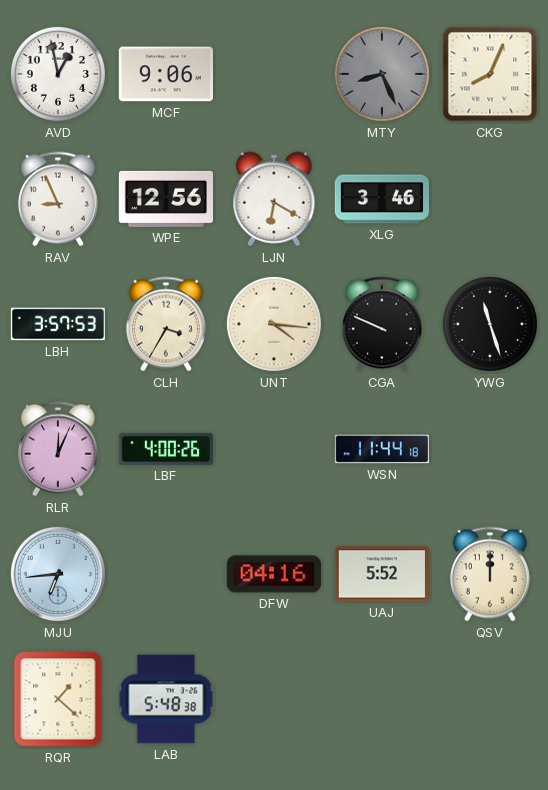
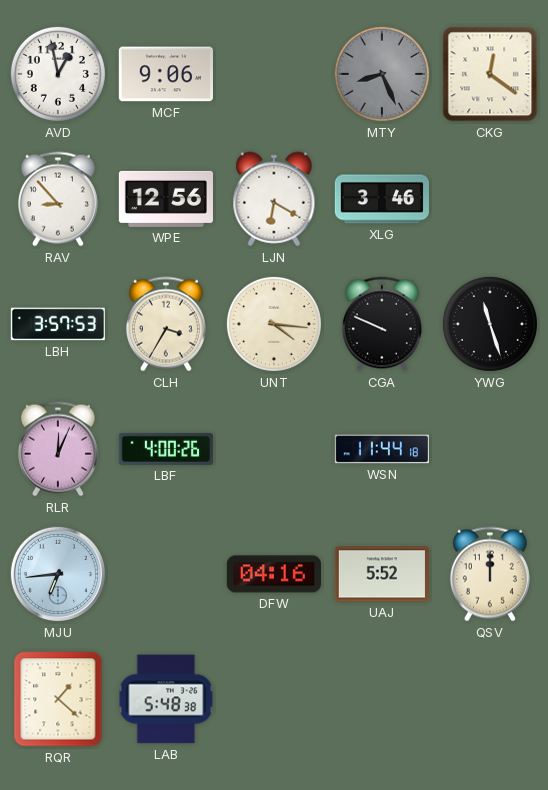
CKG: 8:04 -> 12:21
RAV: 8:56 -> 8:53
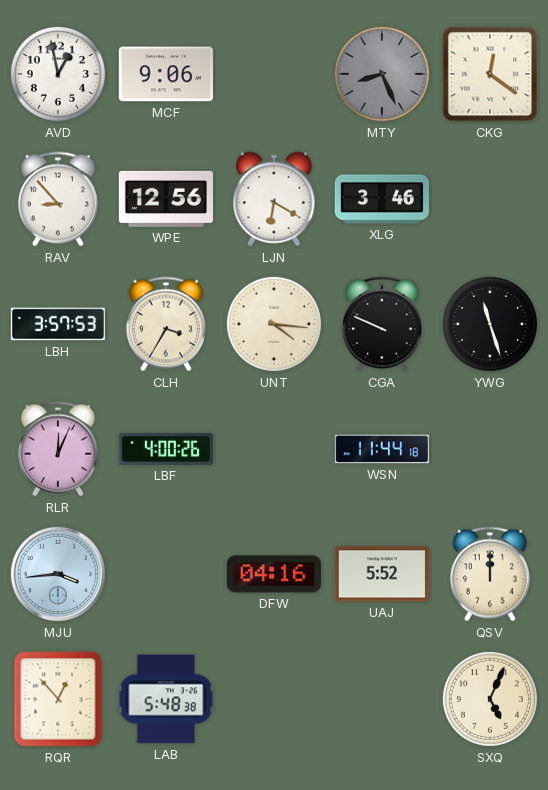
MJU: 6:44 -> 3:44
RQR: 1:22 -> 12:53
SXQ: none -> 5:04
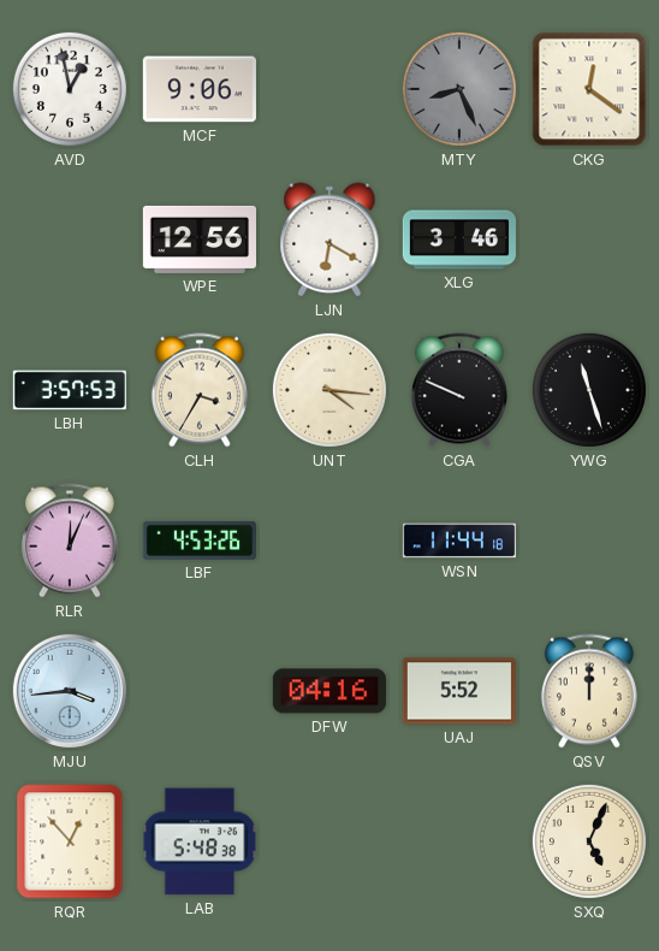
RAV: 8:53 -> none
LBF: 4:00 -> 4:53
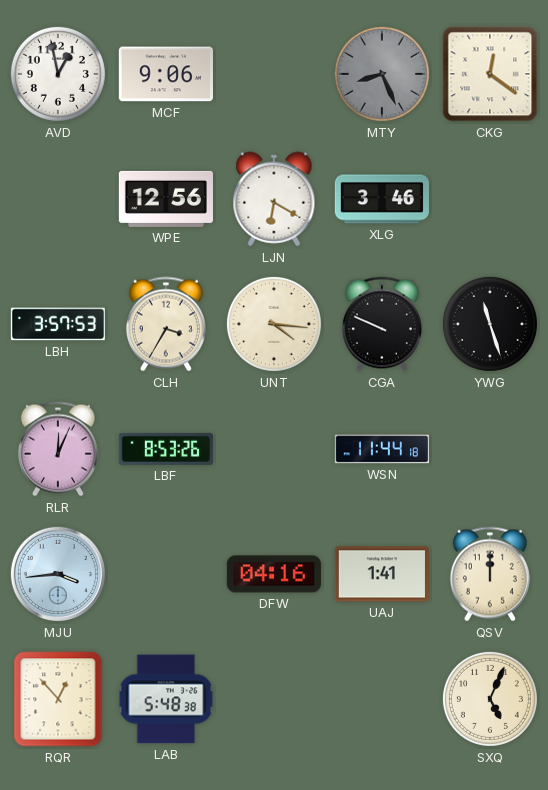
LBF: 4:53 -> 8:53
UAJ: 5:52 -> 1:41
